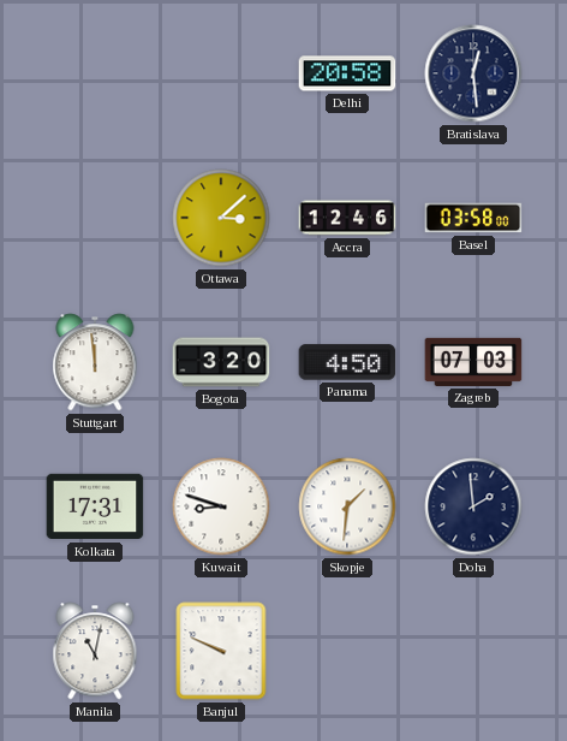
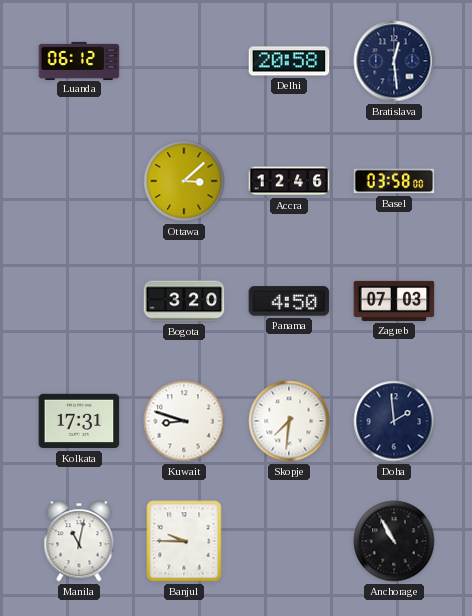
Luanda: none -> 06:12
Stuttgart: 11:59 -> none
Skopje: 1:31 -> 7:31
Banjul: 9:49 -> 9:45
Anchorage: none -> 10:55
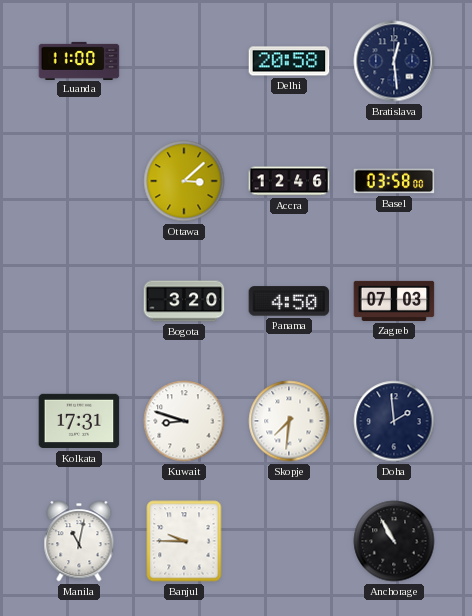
Luanda: 06:12 -> 11:00
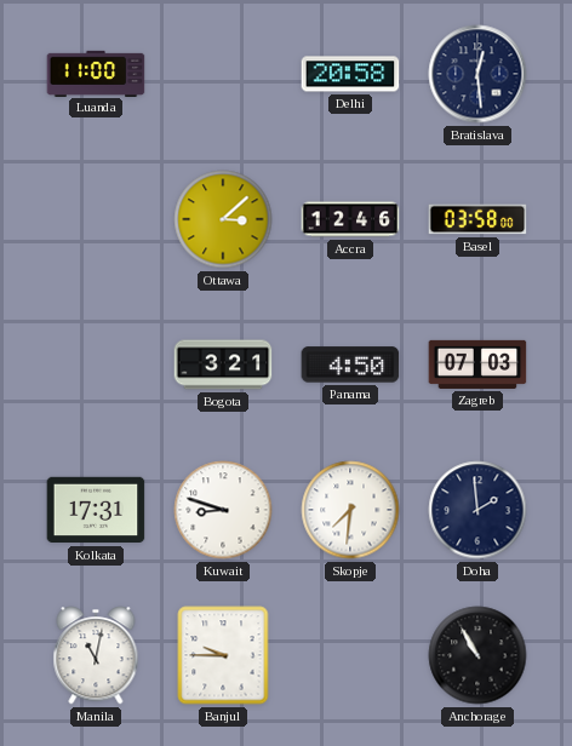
Bogota: 3:20 -> 3:21
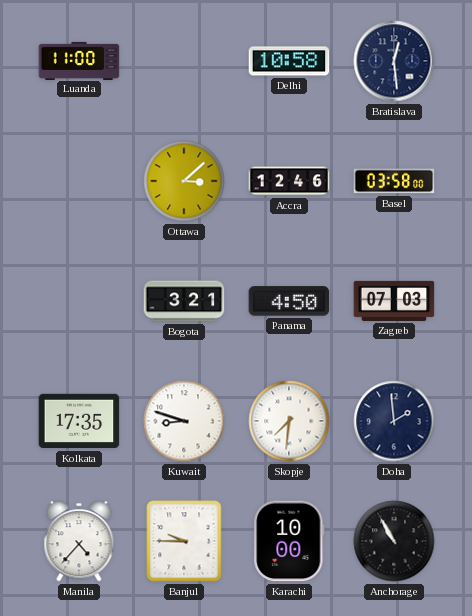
Delhi: 20:58 -> 10:58
Kolkata: 17:31 -> 17:35
Manila: 11:02 -> 4:37
Karachi: none -> 10:00
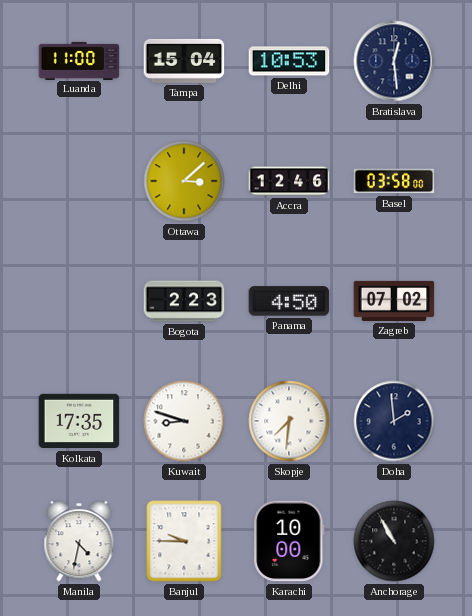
Tampa: none -> 15:04
Delhi: 10:58 -> 10:53
Bogota: 3:21 -> 2:23
Zagreb: 07:03 -> 07:02
Manila: 4:37 -> 4:32
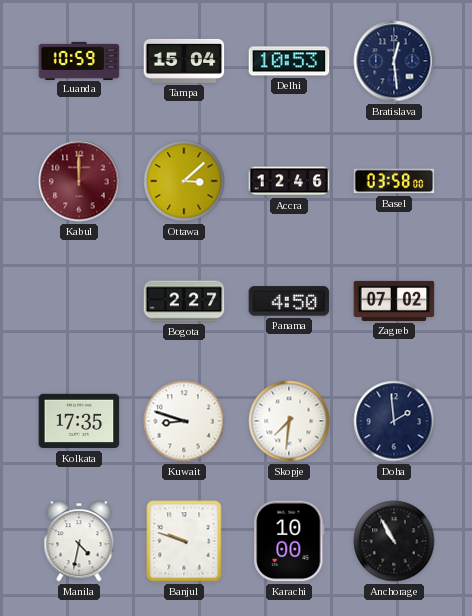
Luanda: 11:00 -> 10:59
Kabul: none -> 12:00
Bogota: 2:23 -> 2:27
Banjul: 9:45 -> 9:48
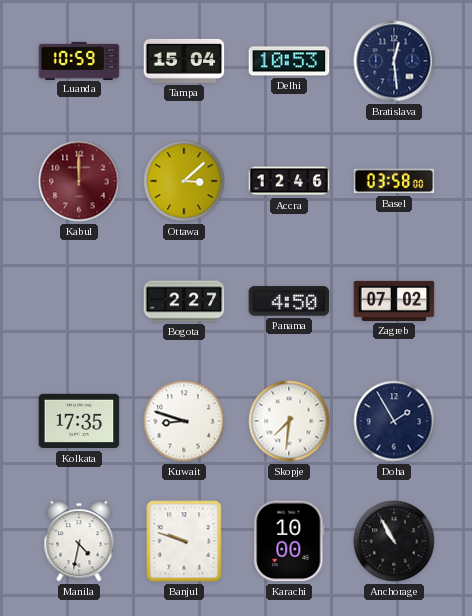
Doha: 1:59 -> 1:55
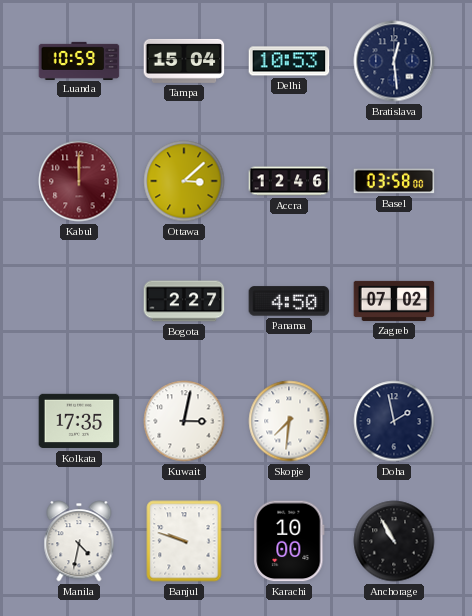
Kuwait: 8:48 -> 3:02
Doha: 1:55 -> 1:58
